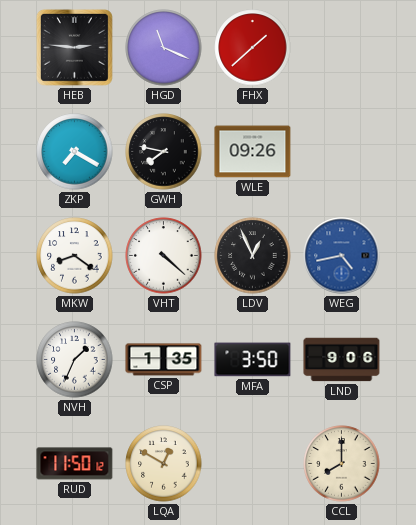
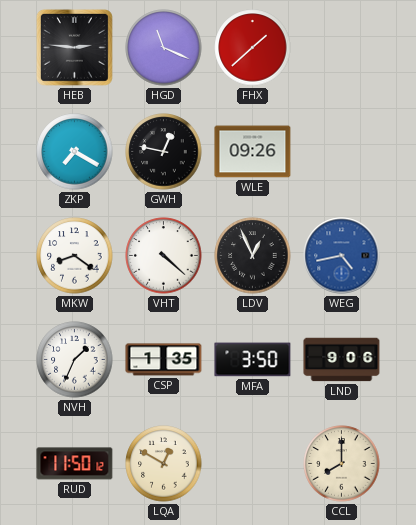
GWH: 7:47 -> 12:47
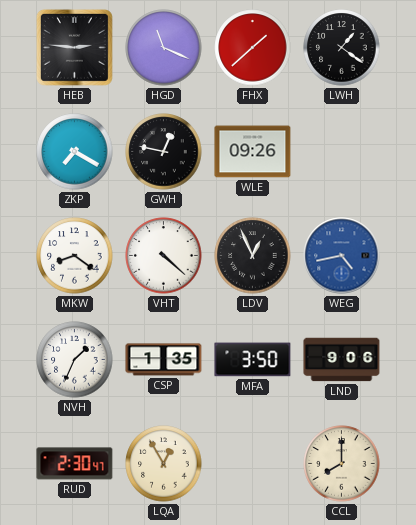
LWH: none -> 1:21
RUD: 11:50 -> 2:30
LQA: 12:50 -> 12:55
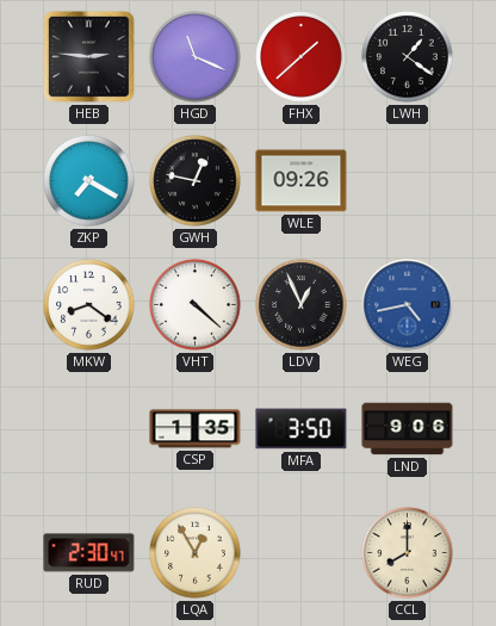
NVH: 1:34 -> none
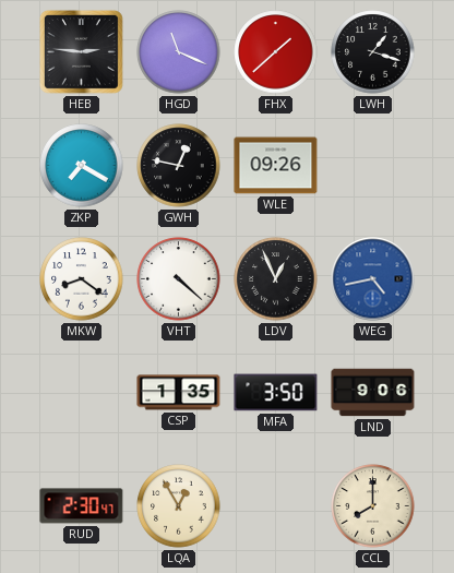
LWH: 1:21 -> 1:18
